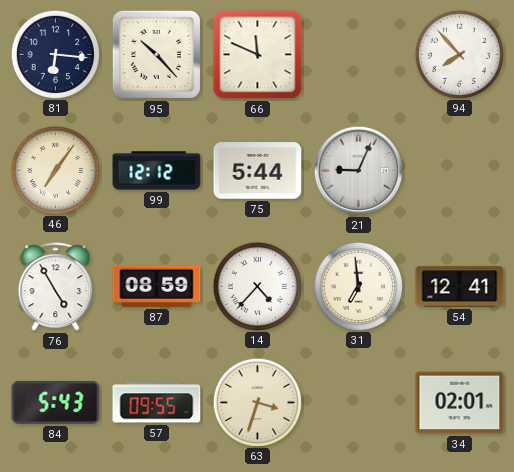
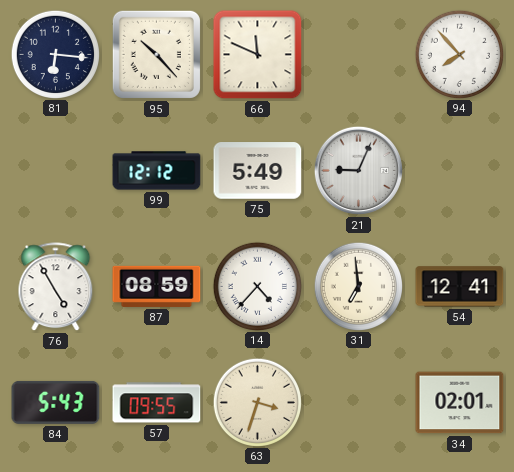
46: 7:06 -> none
75: 5:44 -> 5:49
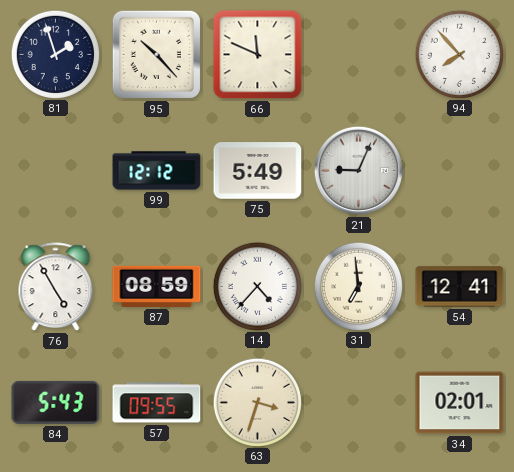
81: 6:16 -> 1:57
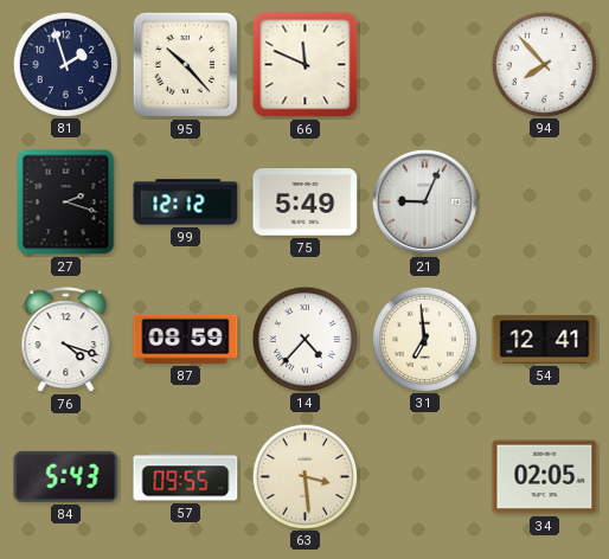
27: none -> 2:18
76: 4:55 -> 4:18
63: 3:33 -> 3:29
34: 02:01 -> 02:05
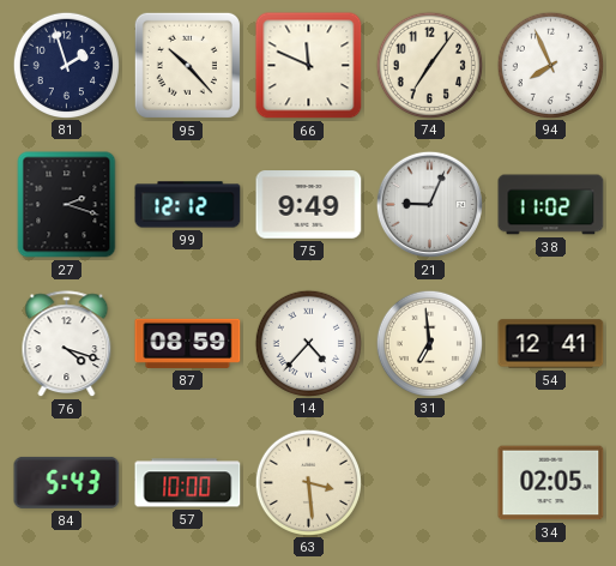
74: none -> 7:06
94: 7:53 -> 7:56
75: 5:49 -> 9:49
38: none -> 11:02
57: 09:55 -> 10:00
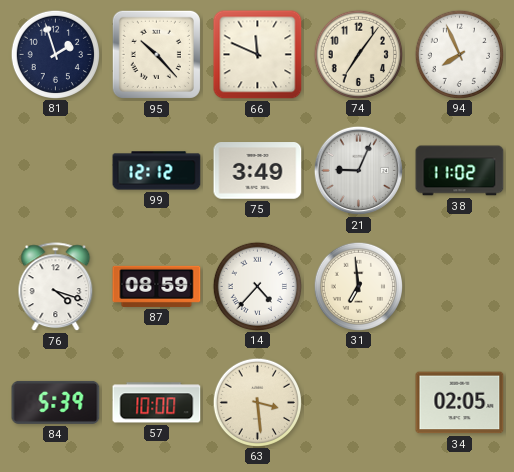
27: 2:18 -> none
75: 9:49 -> 3:49
54: 12:41 -> none
84: 5:43 -> 5:39
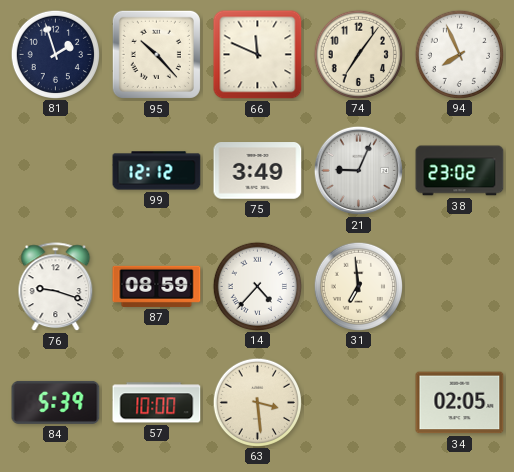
38: 11:02 -> 23:02
76: 4:18 -> 9:18
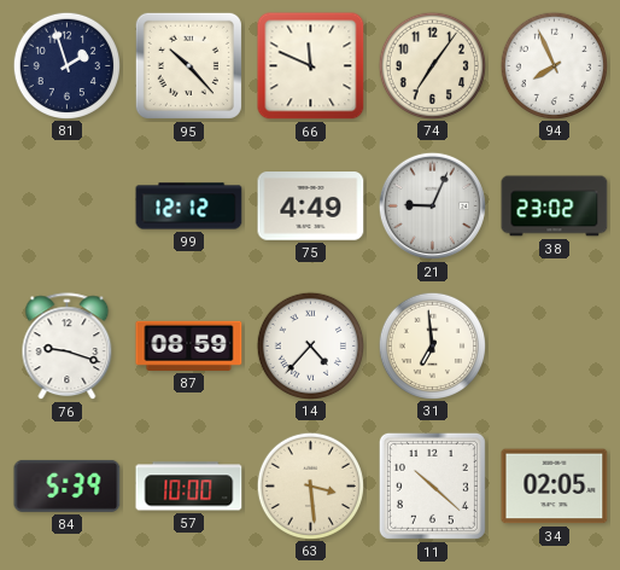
75: 3:49 -> 4:49
11: none -> 10:22
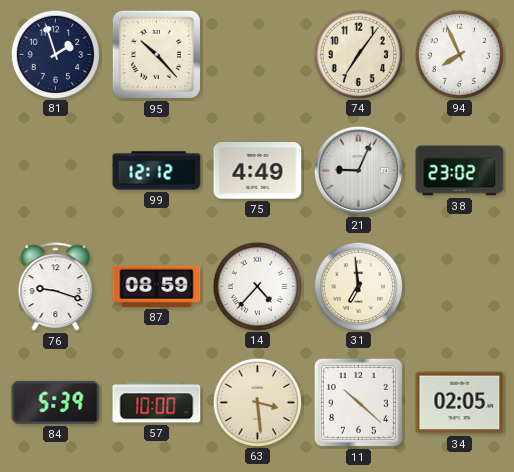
66: 11:49 -> none
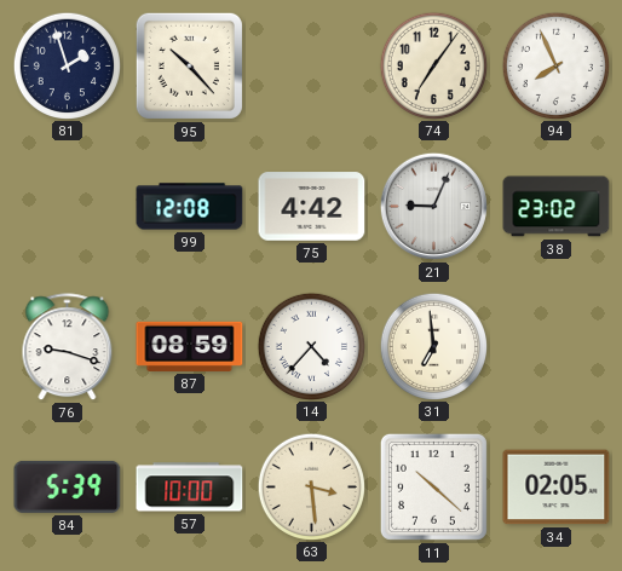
99: 12:12 -> 12:08
75: 4:49 -> 4:42
